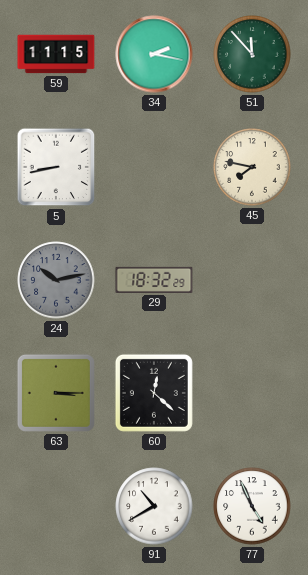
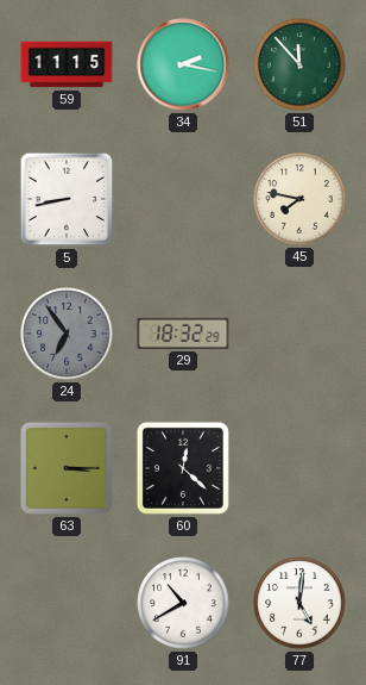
24: 10:13 -> 6:54
77: 4:56 -> 5:01
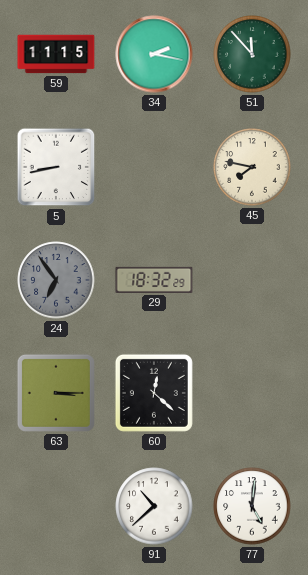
91: 10:40 -> 10:38
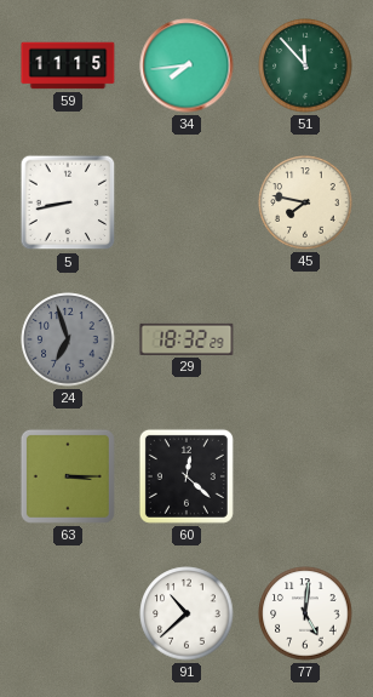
34: 2:17 -> 7:44
24: 6:54 -> 6:57
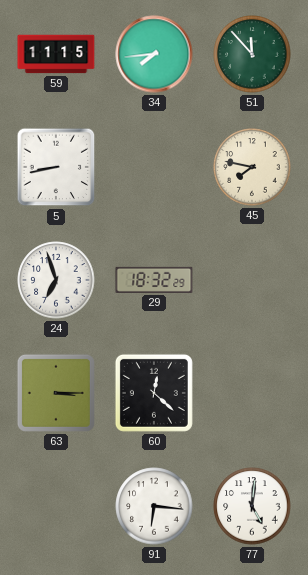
24 dial: grey -> white
91: 10:38 -> 6:16
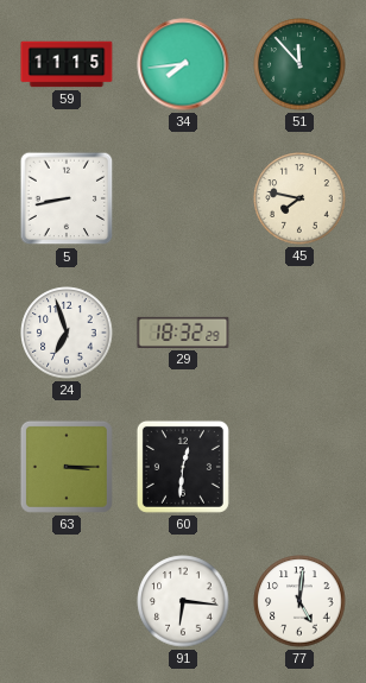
60: 12:22 -> 12:31
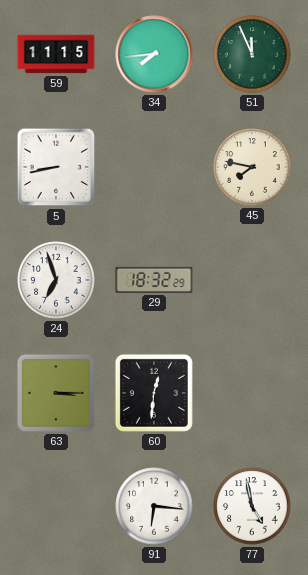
51: 11:53 -> 11:56
77: 5:01 -> 4:58
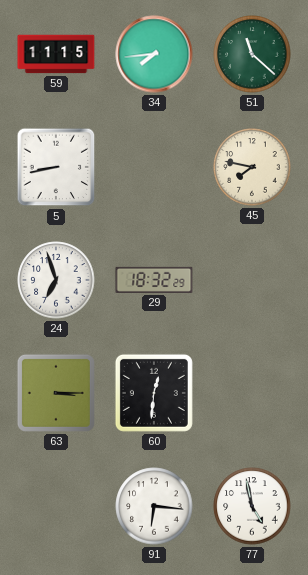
51: 11:56 -> 11:22
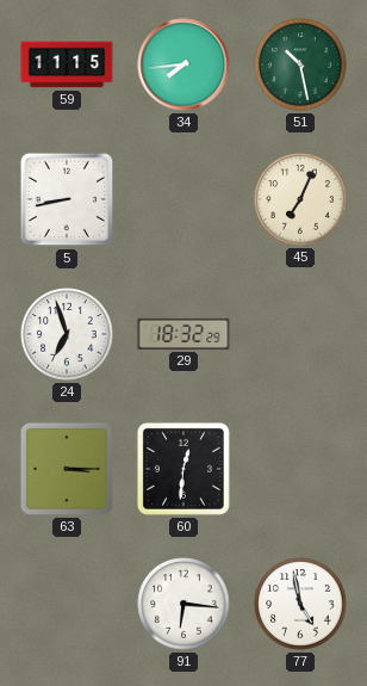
51: 11:22 -> 10:28
45: 7:47 -> 7:04
